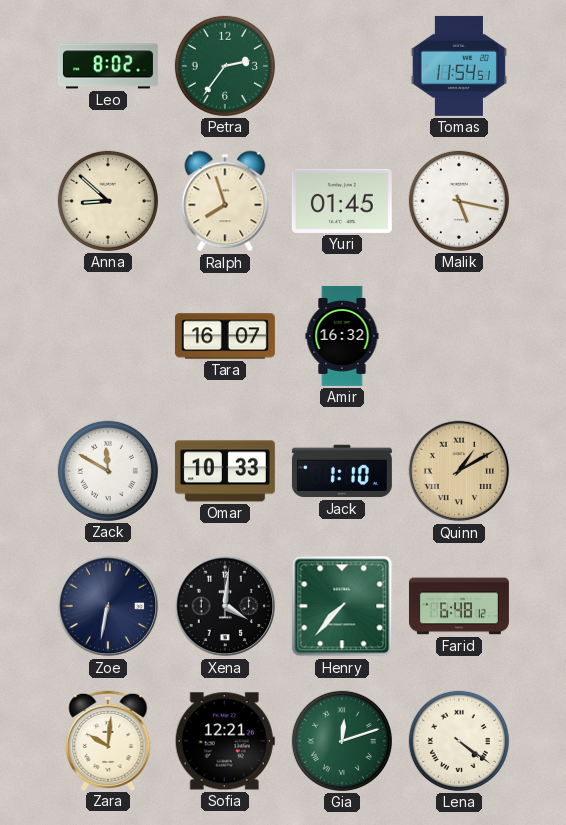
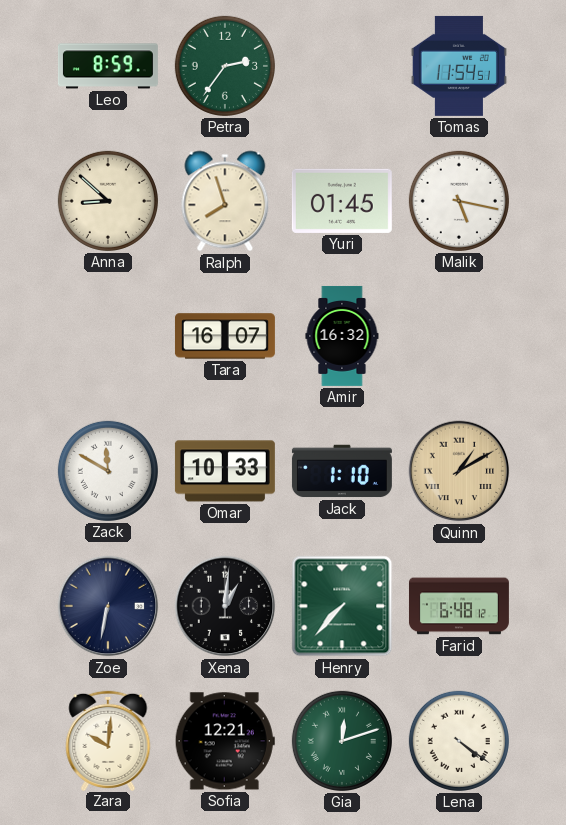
Leo: 8:02 -> 8:59
Xena: 4:01 -> 1:01
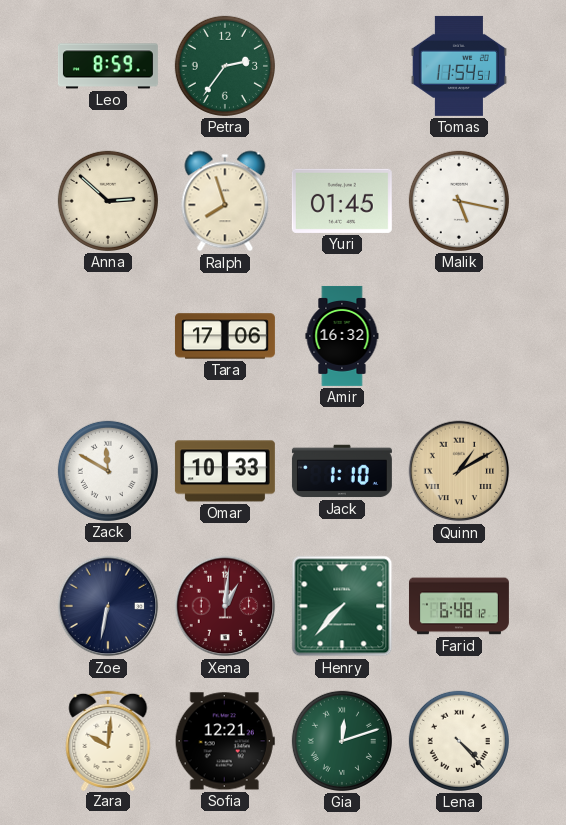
Anna: 8:52 -> 2:52
Tara: 16:07 -> 17:06
Xena dial: black -> burgundy
Lena: 4:21 -> 4:23
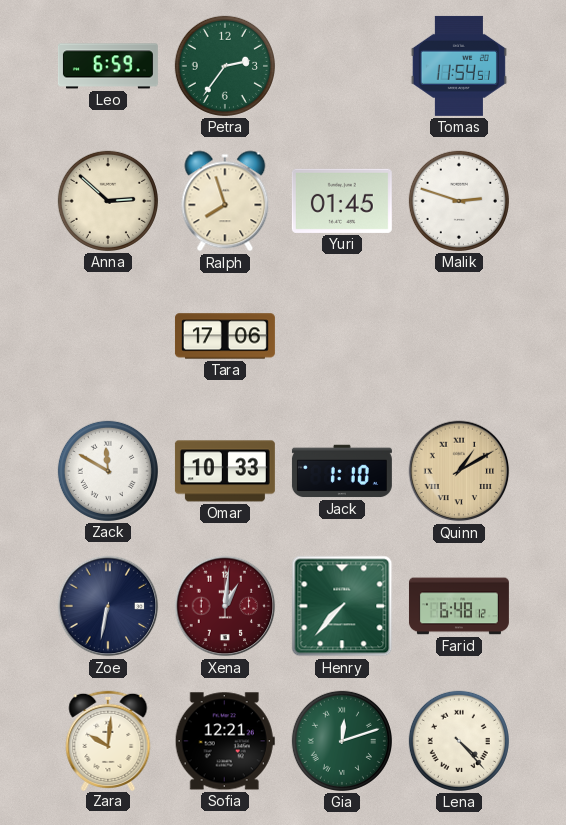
Leo: 8:59 -> 6:59
Malik: 5:17 -> 2:48
Amir: 16:32 -> none
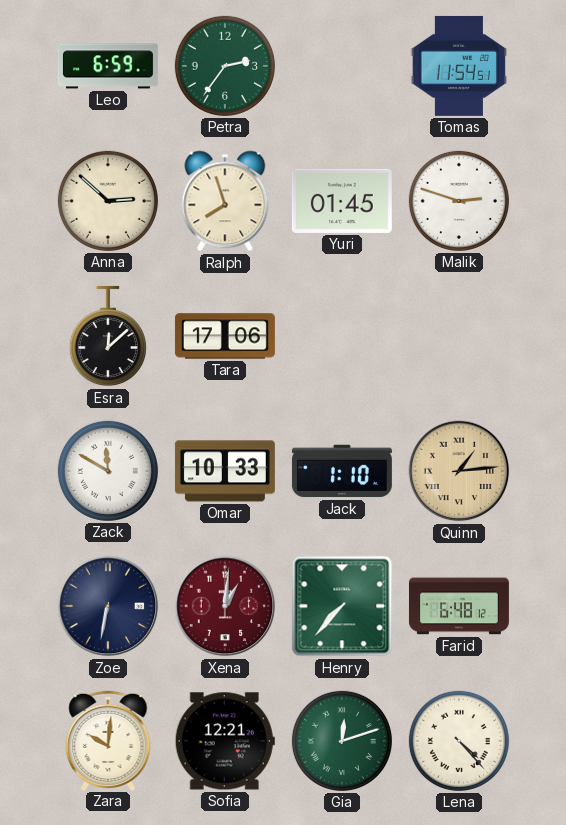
Esra: none -> 12:08
Quinn: 1:10 -> 1:14
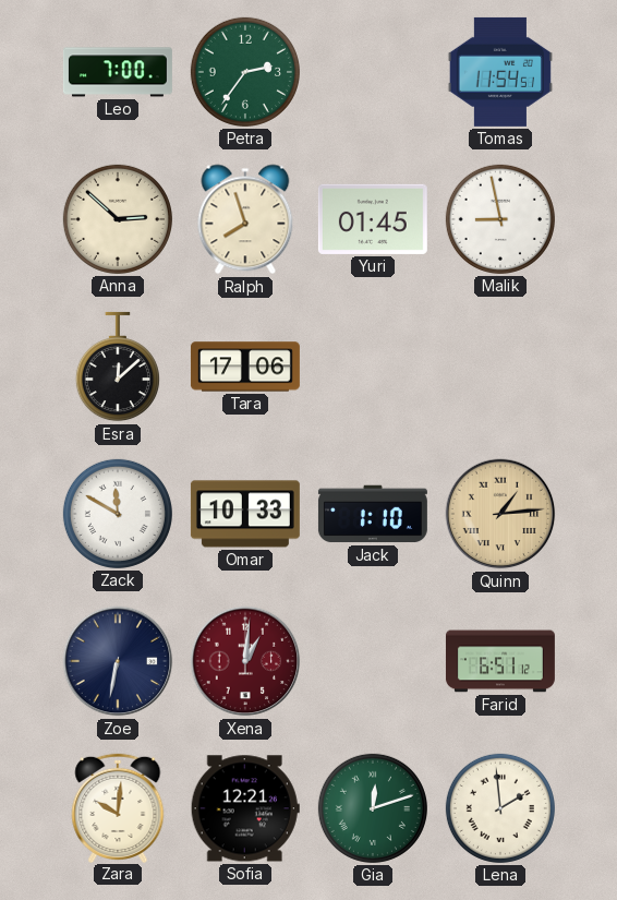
Leo: 6:59 -> 7:00
Malik: 2:48 -> 8:58
Henry: 7:37 -> none
Farid: 6:48 -> 6:51
Lena: 4:23 -> 1:59
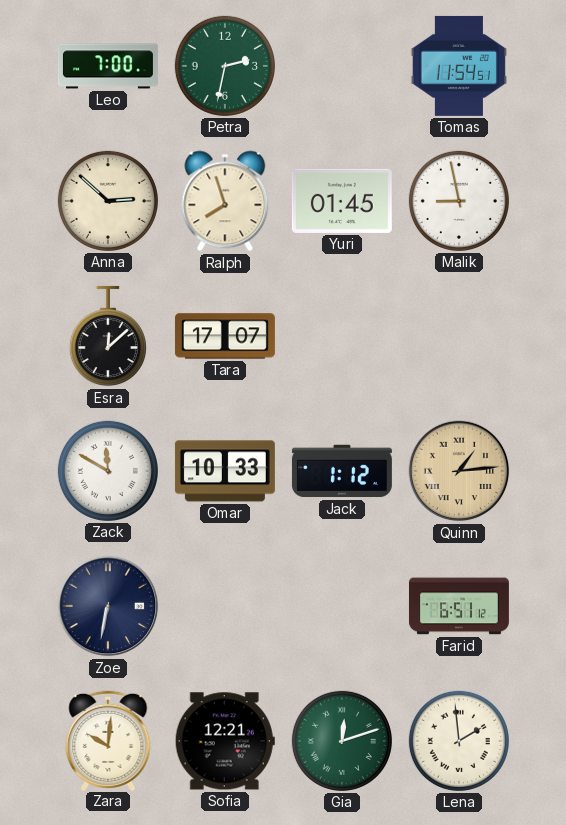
Petra: 2:36 -> 2:32
Tara: 17:06 -> 17:07
Jack: 1:10 -> 1:12
Xena: 1:01 -> none
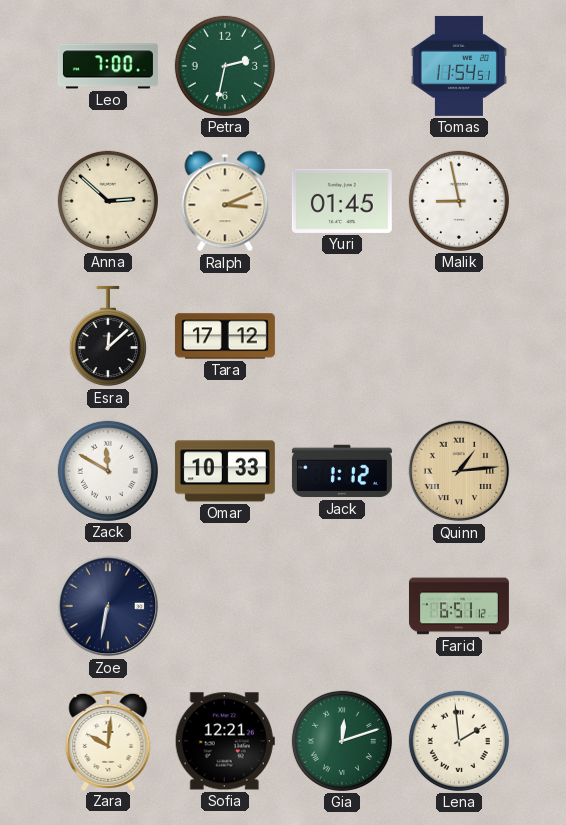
Ralph: 7:57 -> 3:11
Tara: 17:07 -> 17:12
